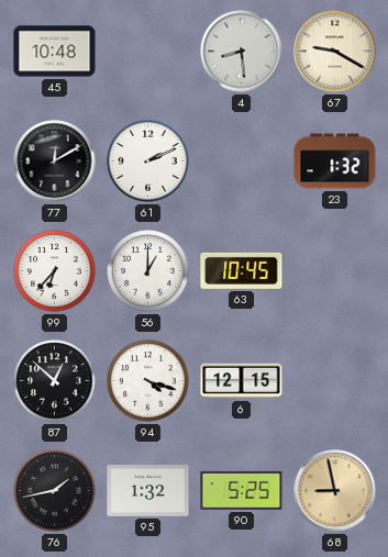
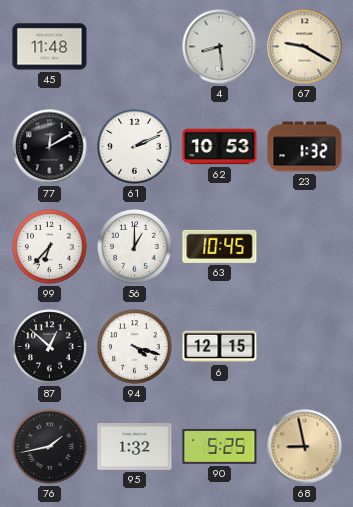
45: 10:48 -> 11:48
62: none -> 10:53
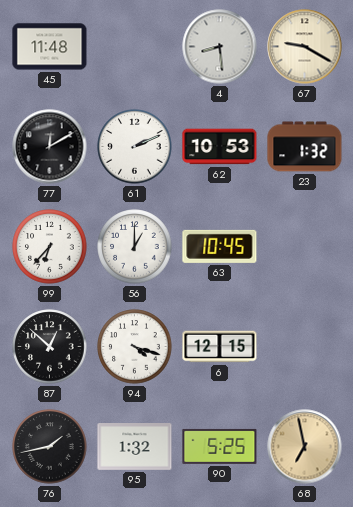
68: 8:58 -> 6:58
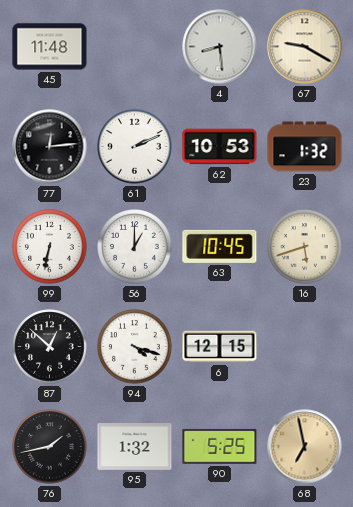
77: 12:10 -> 12:14
99: 6:37 -> 6:32
16: none -> 5:42
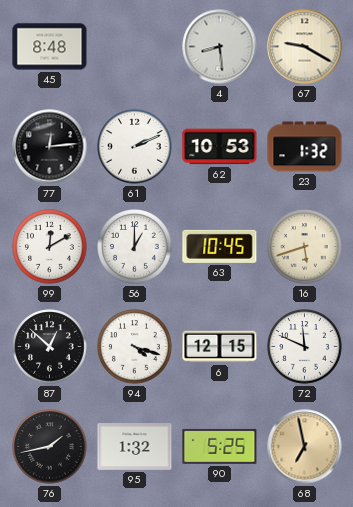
45: 11:48 -> 8:48
99: 6:32 -> 12:10
72: none -> 11:49
